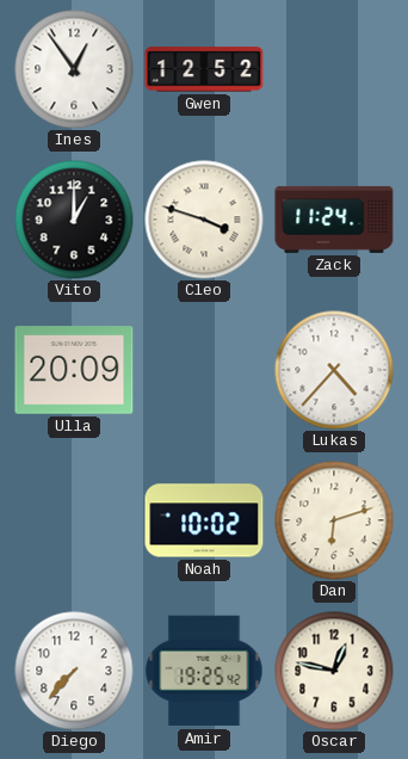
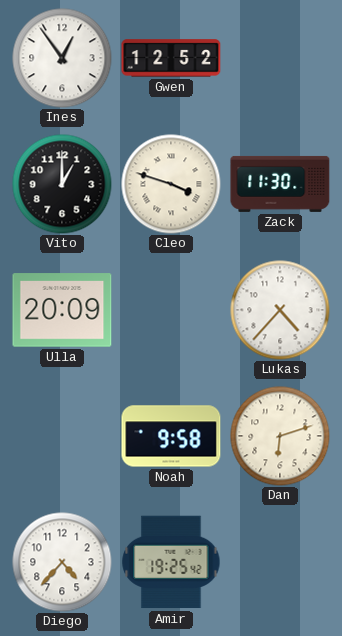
Zack: 11:24 -> 11:30
Noah: 10:02 -> 9:58
Diego: 7:37 -> 4:37
Oscar: 12:47 -> none
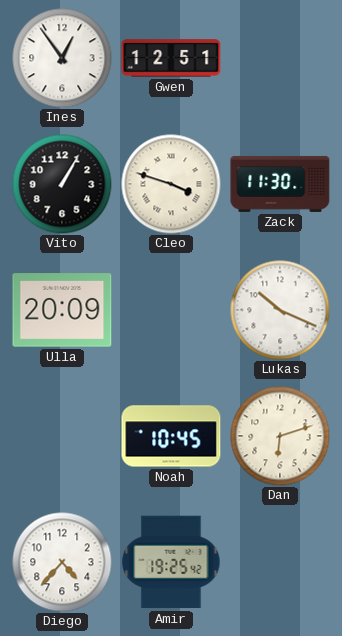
Gwen: 12:52 -> 12:51
Vito: 1:00 -> 1:05
Lukas: 4:37 -> 10:19
Noah: 9:58 -> 10:45
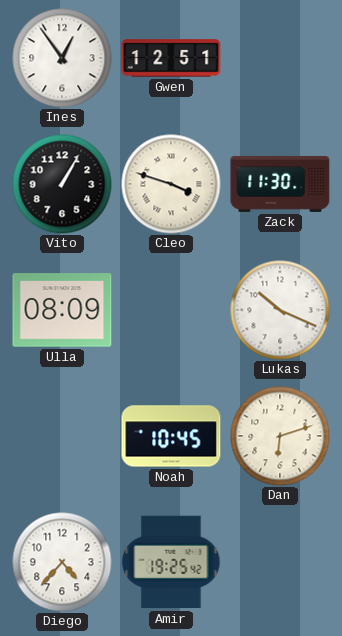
Ulla: 20:09 -> 08:09
